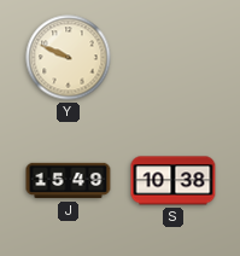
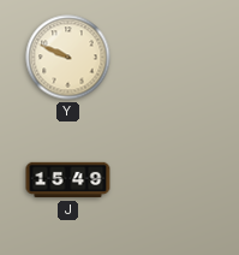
S: 10:38 -> none
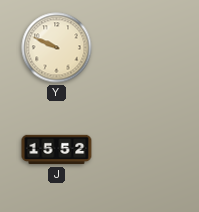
J: 15:49 -> 15:52
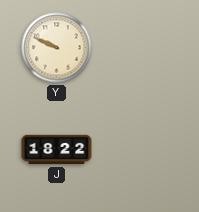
J: 15:52 -> 18:22
